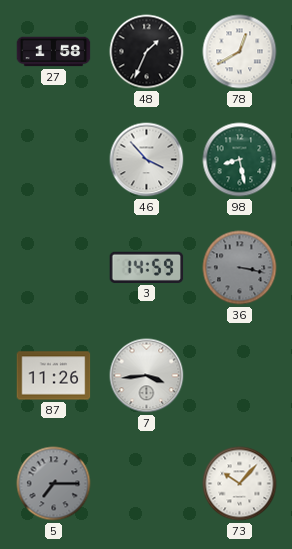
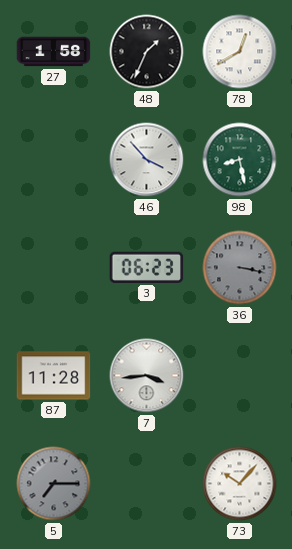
3: 14:59 -> 06:23
87: 11:26 -> 11:28
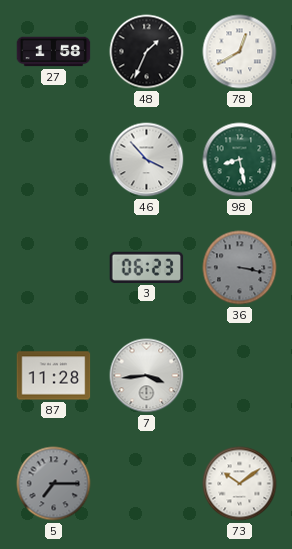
73: 10:07 -> 10:09
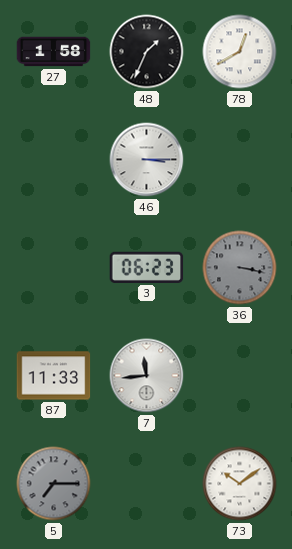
46: 3:53 -> 3:15
98: 8:28 -> none
87: 11:28 -> 11:33
7: 3:44 -> 11:44
